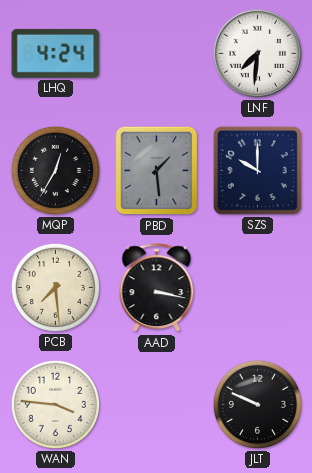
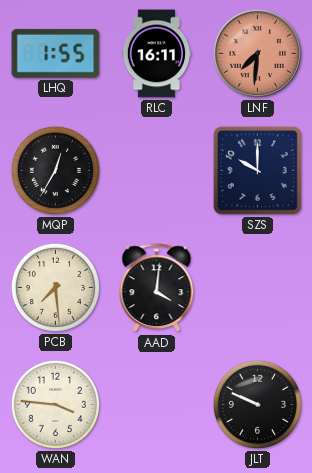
LHQ: 4:24 -> 1:55
RLC: none -> 16:11
LNF dial: white -> salmon
PBD: 1:29 -> none
AAD: 3:17 -> 4:01
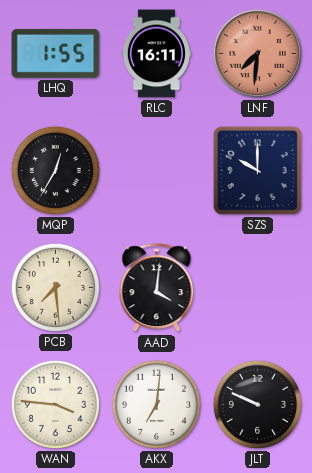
AKX: none -> 7:01
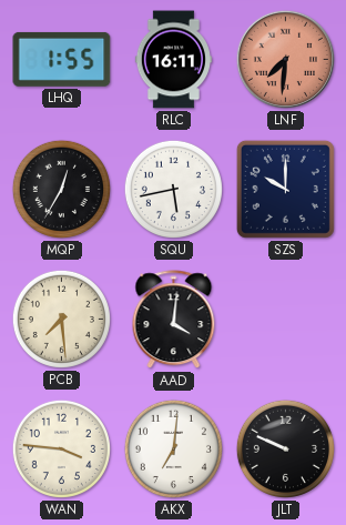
SQU: none -> 5:43
